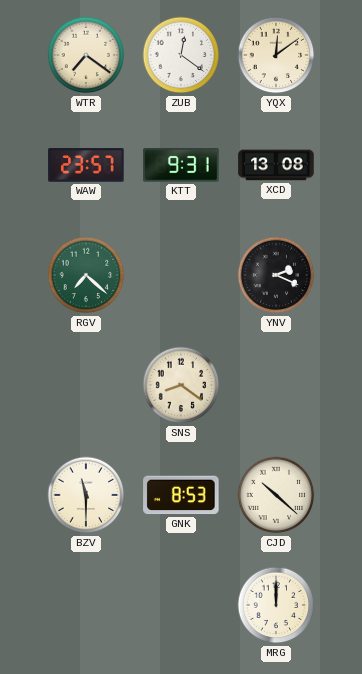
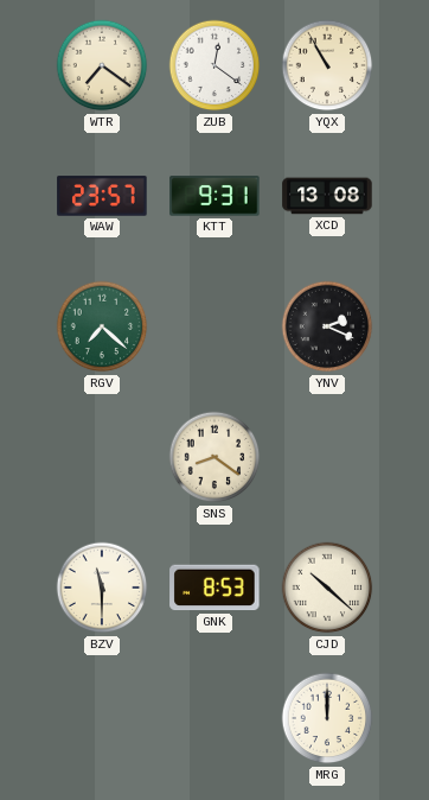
YQX: 12:09 -> 10:55
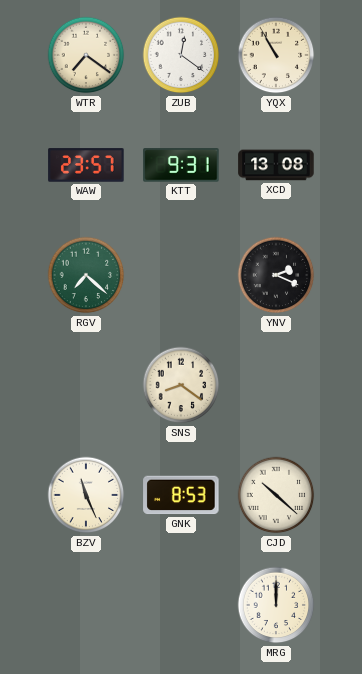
BZV: 11:30 -> 11:26
